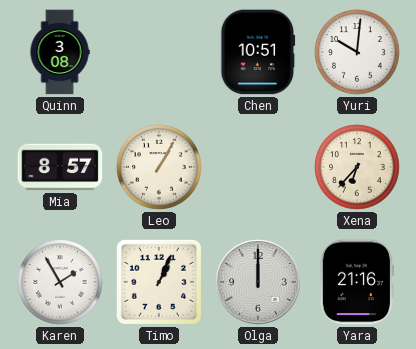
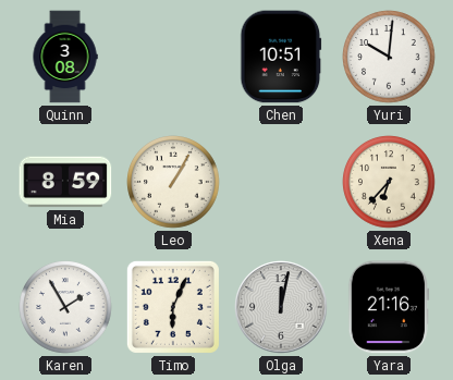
Mia: 8:57 -> 8:59
Timo: 1:04 -> 6:04
Olga: 12:00 -> 12:02
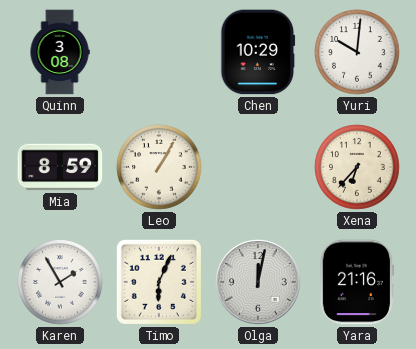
Chen: 10:51 -> 10:29
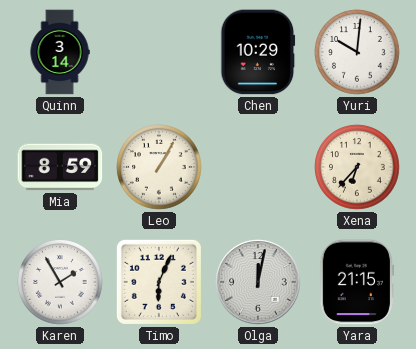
Quinn: 3:08 -> 3:14
Yara: 21:16 -> 21:15
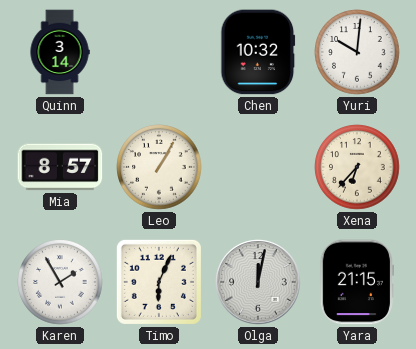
Chen: 10:29 -> 10:32
Mia: 8:59 -> 8:57
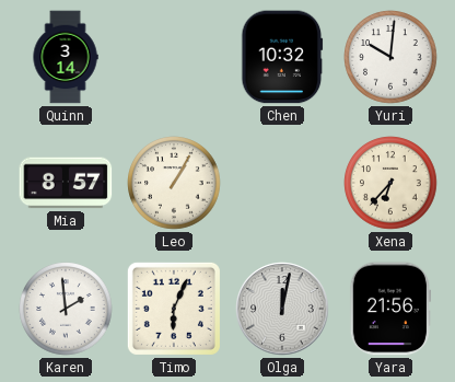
Karen: 1:55 -> 1:59
Yara: 21:15 -> 21:56
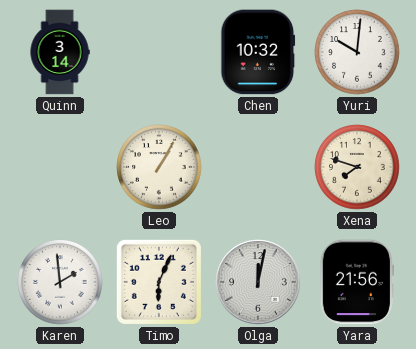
Mia: 8:57 -> none
Xena: 6:37 -> 7:48
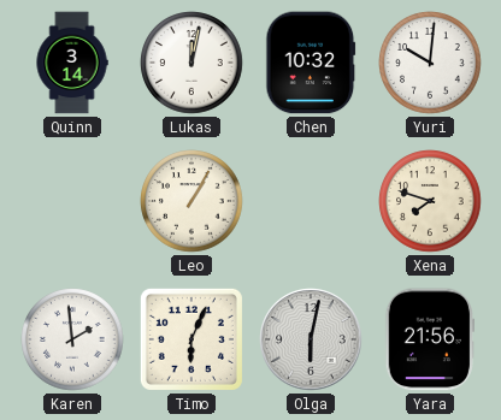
Lukas: none -> 12:02
Olga: 12:02 -> 6:02
